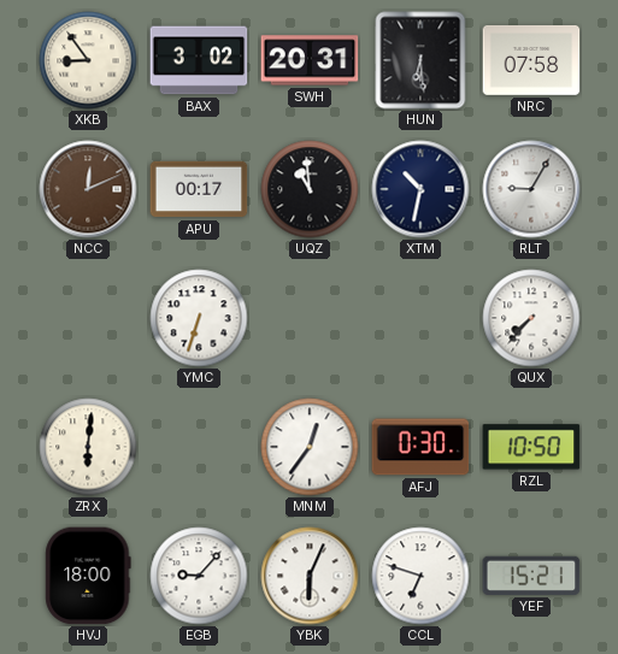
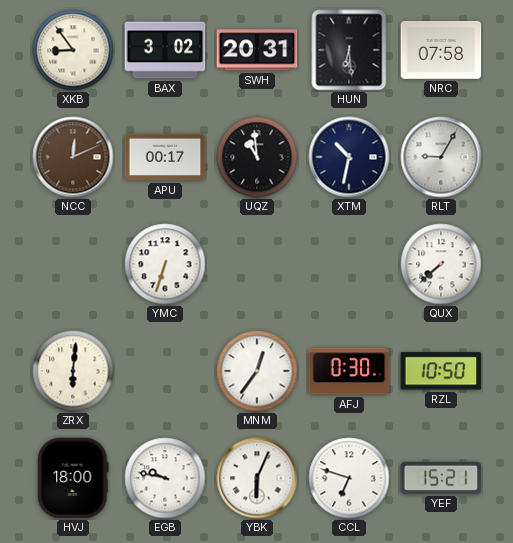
QUX: 7:37 -> 7:38
EGB: 9:07 -> 9:47
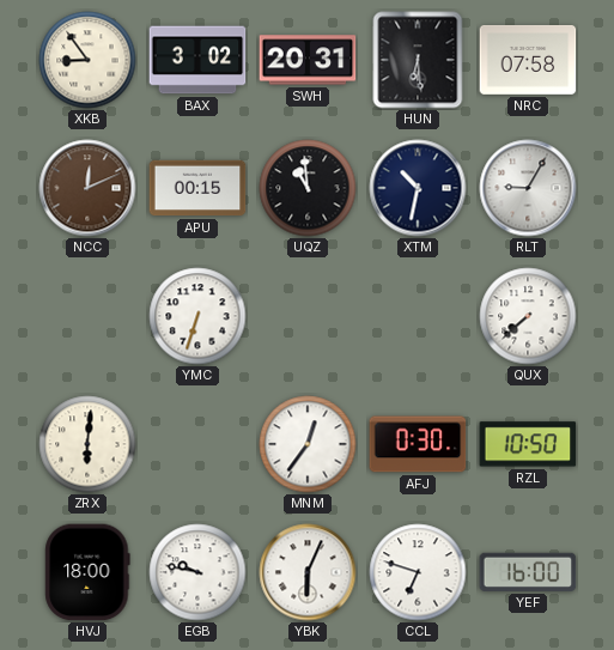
APU: 00:17 -> 00:15
YEF: 15:21 -> 16:00
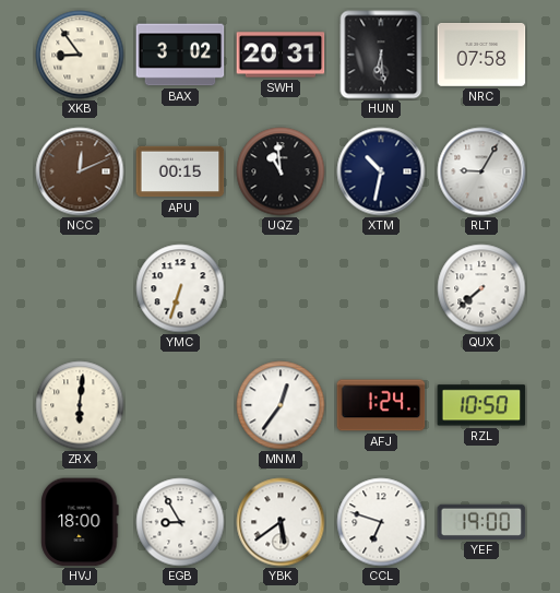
AFJ: 0:30 -> 1:24
EGB: 9:47 -> 8:55
YBK: 6:04 -> 5:39
YEF: 16:00 -> 19:00
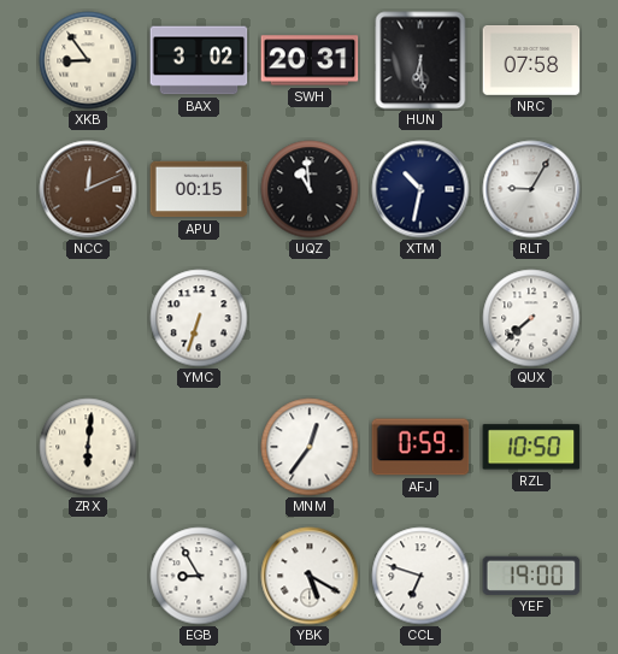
AFJ: 1:24 -> 0:59
HVJ: 18:00 -> none
YBK: 5:39 -> 5:20
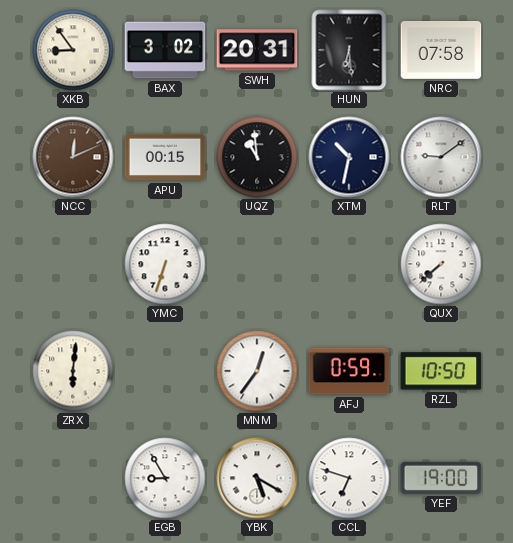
RLT: 9:05 -> 9:09
